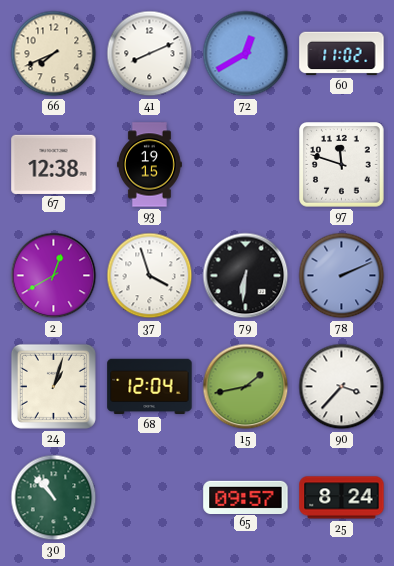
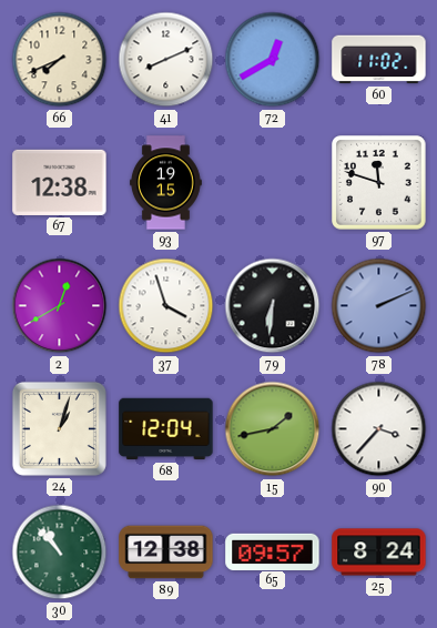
89: none -> 12:38
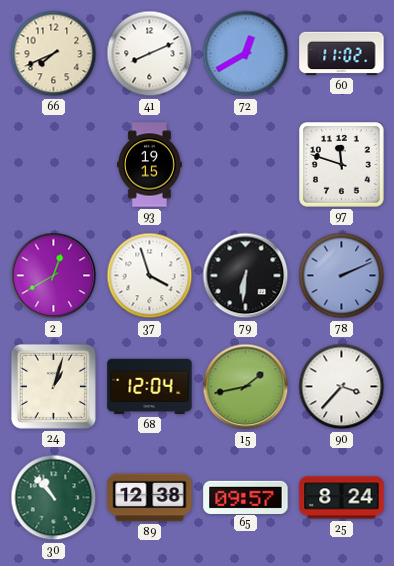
67: 12:38 -> none
